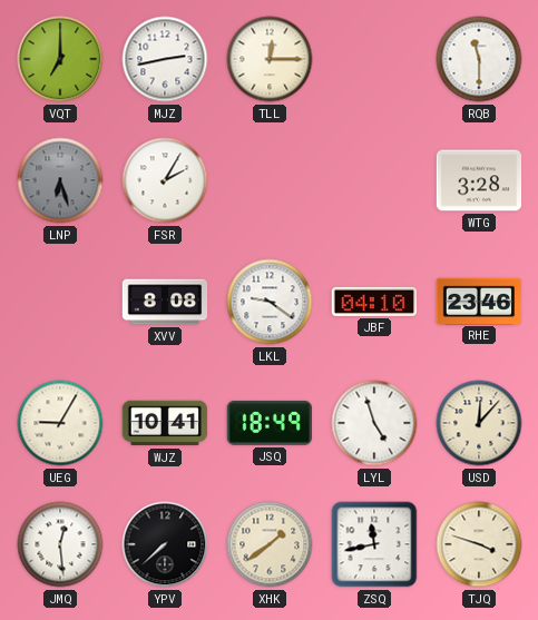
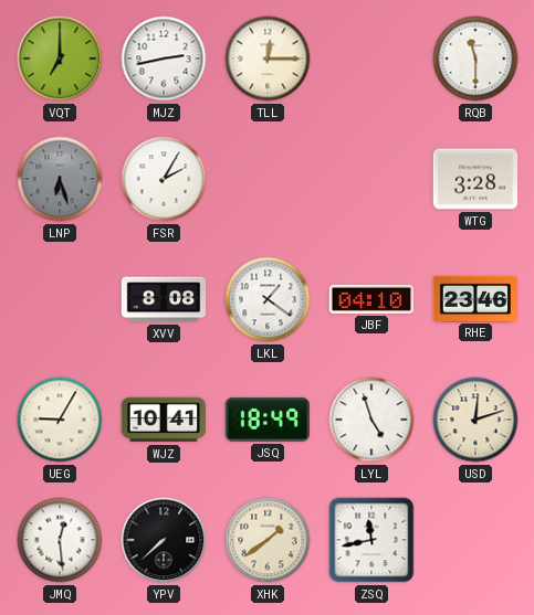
LKL: 9:21 -> 1:21
USD: 12:07 -> 12:12
TJQ: 3:48 -> none
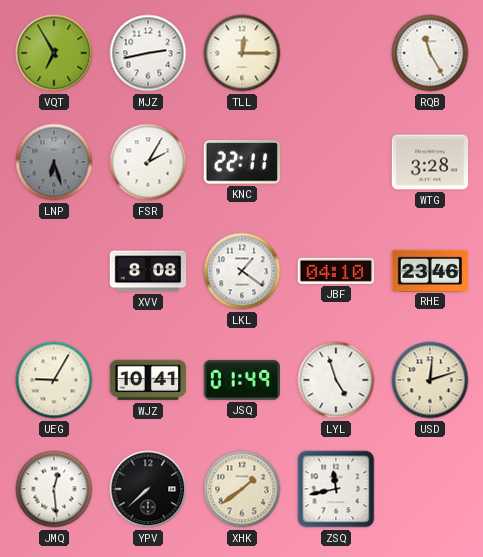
VQT: 7:00 -> 6:55
RQB: 11:30 -> 11:25
KNC: none -> 22:11
JSQ: 18:49 -> 01:49
